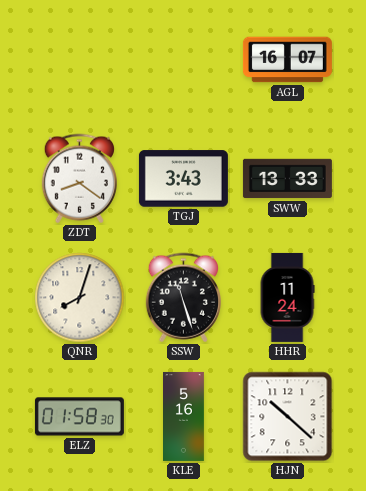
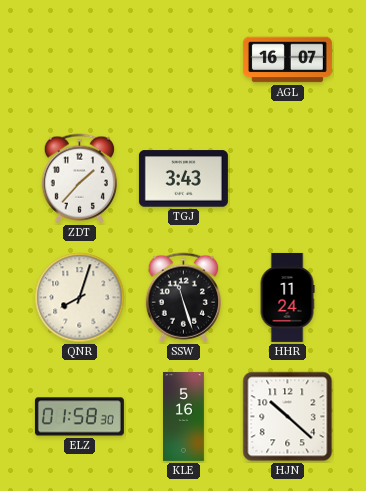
ZDT: 8:21 -> 1:37
SWW: 13:33 -> none
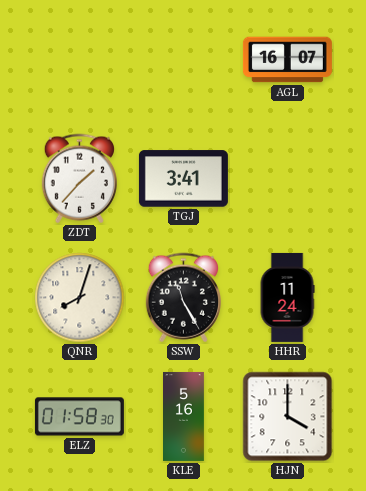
TGJ: 3:43 -> 3:41
SSW: 11:27 -> 11:25
HJN: 10:22 -> 4:00
